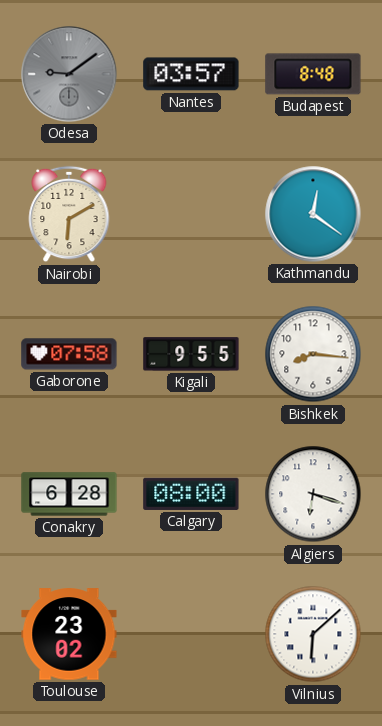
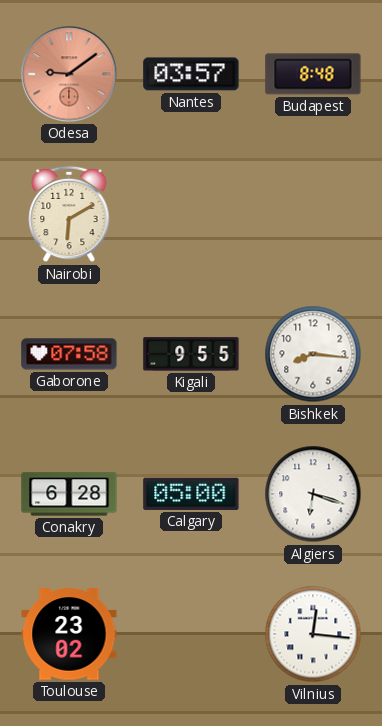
Odesa dial: grey -> salmon
Kathmandu: 12:21 -> none
Calgary: 08:00 -> 05:00
Vilnius: 6:08 -> 12:16
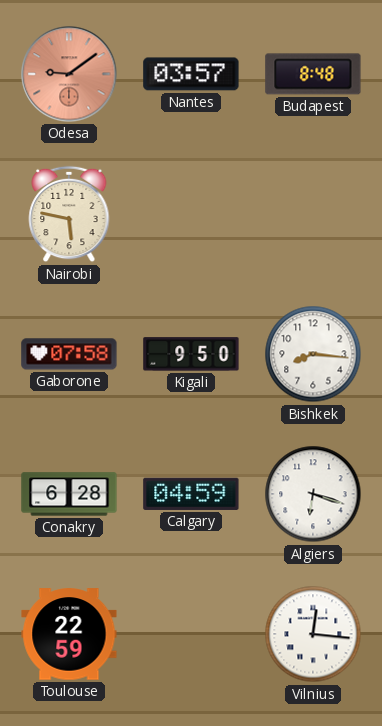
Nairobi: 6:10 -> 5:47
Kigali: 9:55 -> 9:50
Calgary: 05:00 -> 04:59
Toulouse: 23:02 -> 22:59
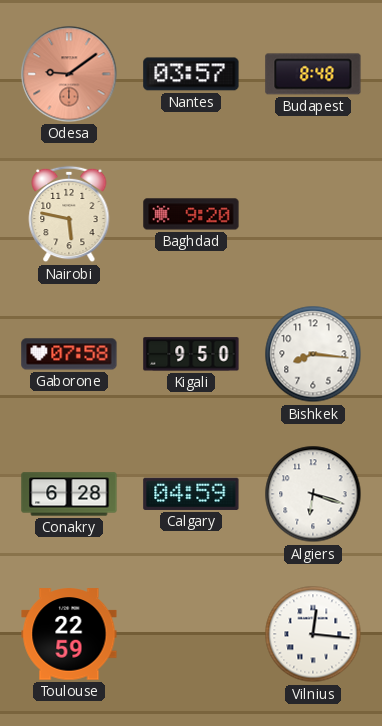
Baghdad: none -> 9:20
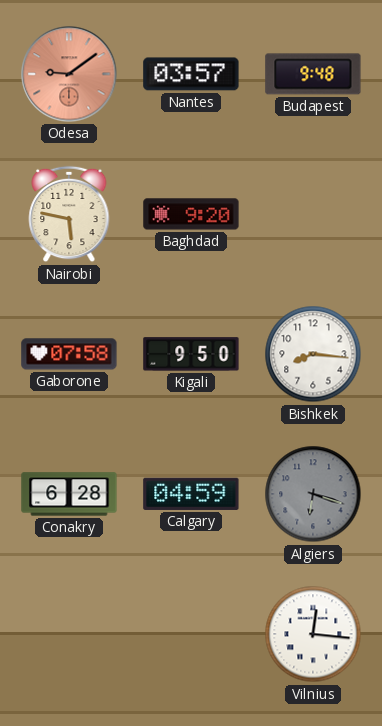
Budapest: 8:48 -> 9:48
Algiers dial: white -> grey
Toulouse: 22:59 -> none
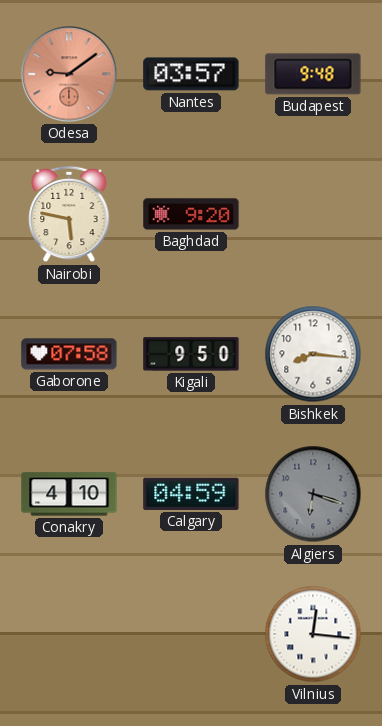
Conakry: 6:28 -> 4:10
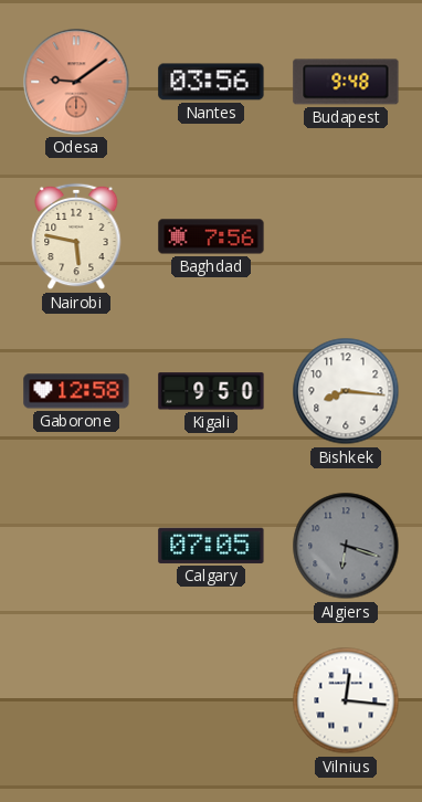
Nantes: 03:57 -> 03:56
Baghdad: 9:20 -> 7:56
Gaborone: 07:58 -> 12:58
Conakry: 4:10 -> none
Calgary: 04:59 -> 07:05
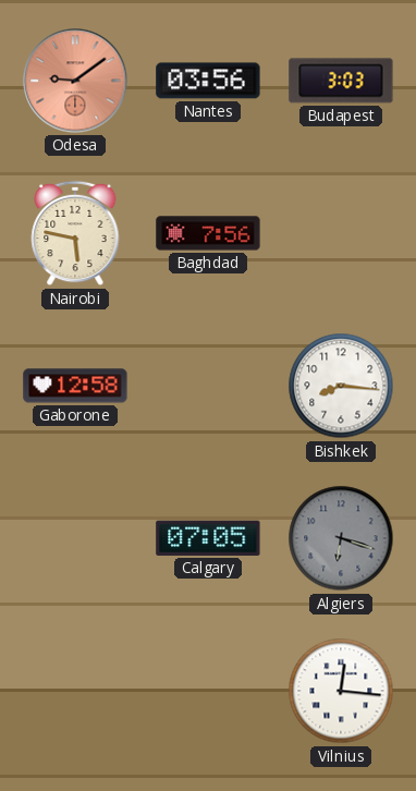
Budapest: 9:48 -> 3:03
Kigali: 9:50 -> none
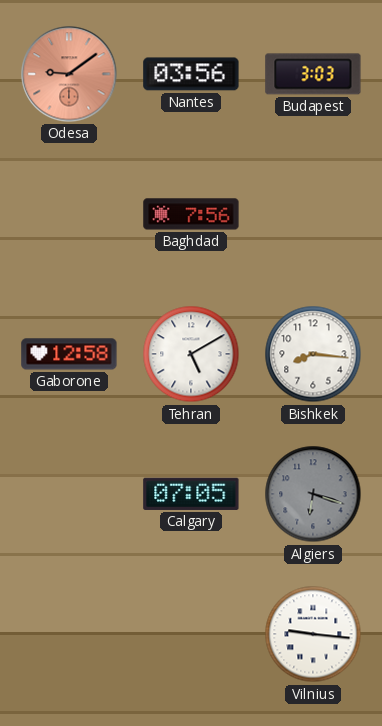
Nairobi: 5:47 -> none
Tehran: none -> 5:10
Vilnius: 12:16 -> 9:16
